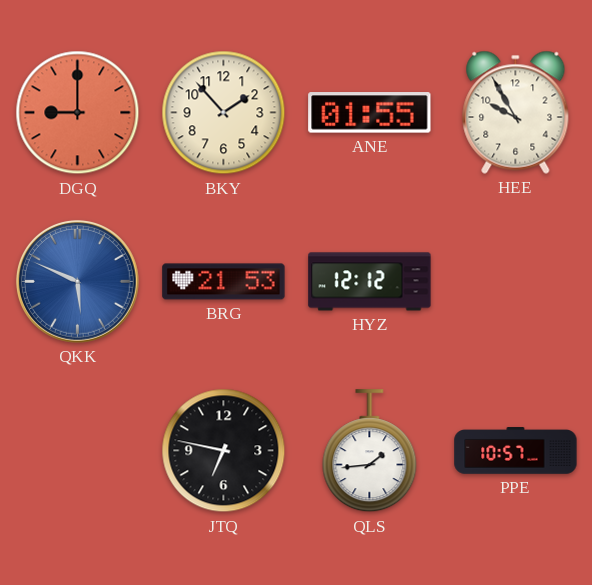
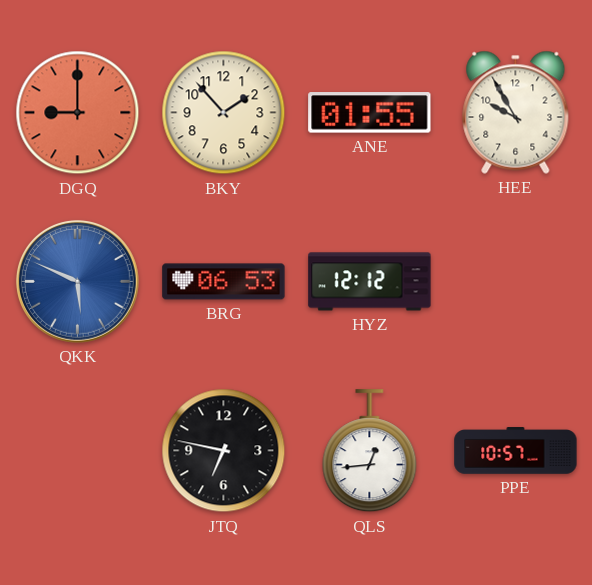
BRG: 21:53 -> 06:53
QLS: 1:44 -> 12:44
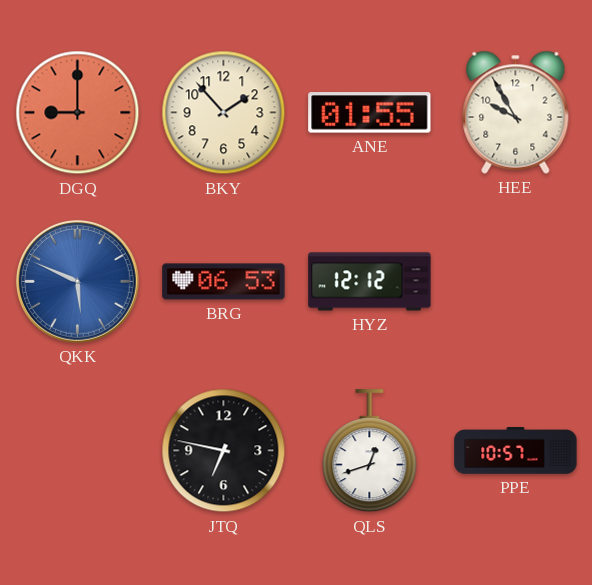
QLS: 12:44 -> 12:42
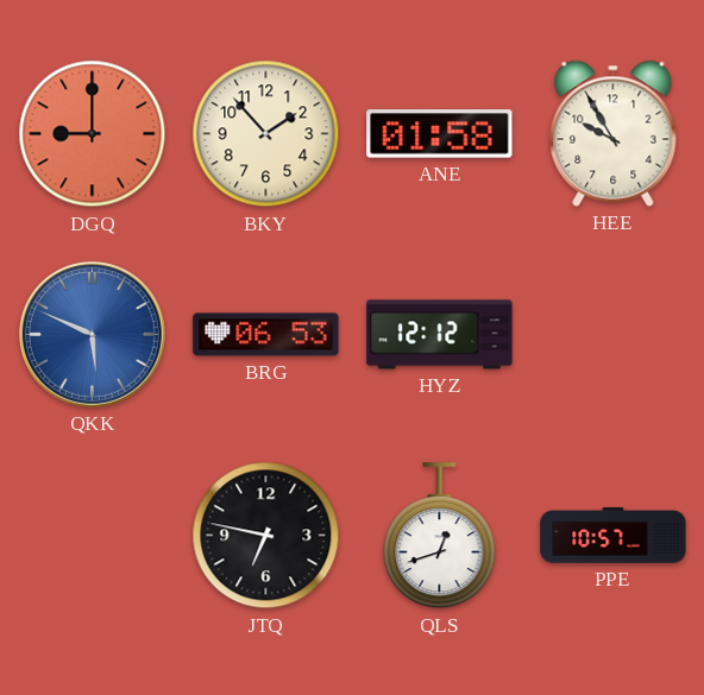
ANE: 01:55 -> 01:58
